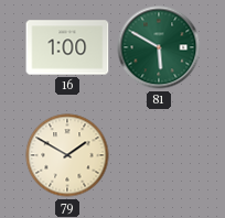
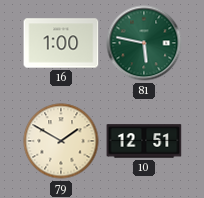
81: 5:50 -> 5:47
10: none -> 12:51
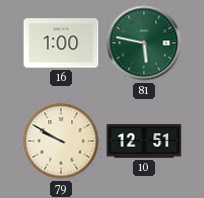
79: 1:50 -> 9:50
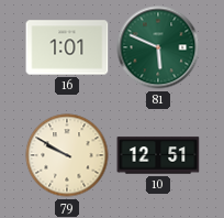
16: 1:00 -> 1:01
81: 5:47 -> 5:49
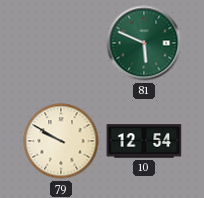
16: 1:01 -> none
10: 12:51 -> 12:54
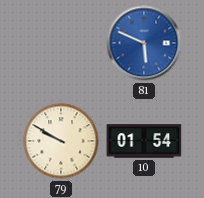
81 dial: green -> blue
10: 12:54 -> 01:54
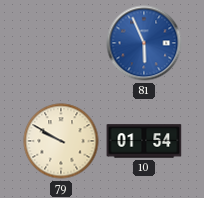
81: 5:49 -> 5:56
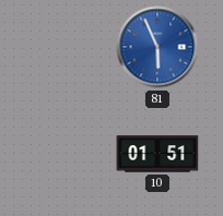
79: 9:50 -> none
10: 01:54 -> 01:51
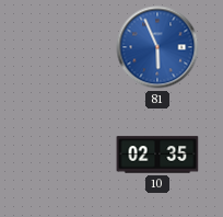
10: 01:51 -> 02:35
